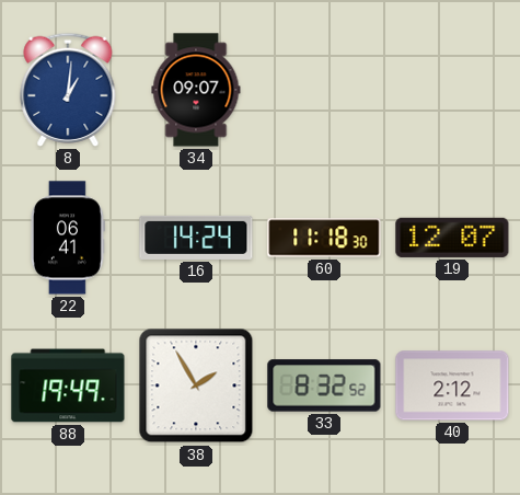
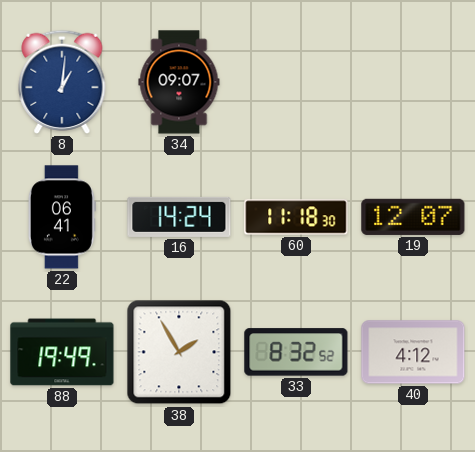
40: 2:12 -> 4:12
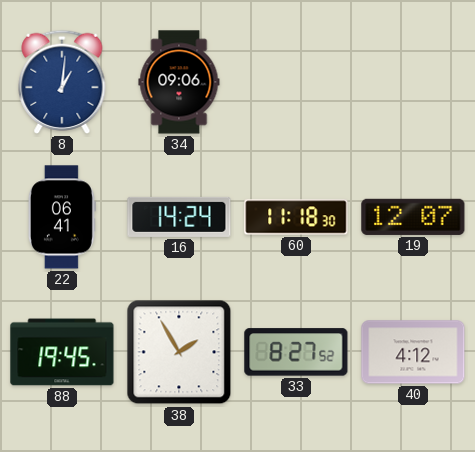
34: 09:07 -> 09:06
88: 19:49 -> 19:45
33: 8:32 -> 8:27
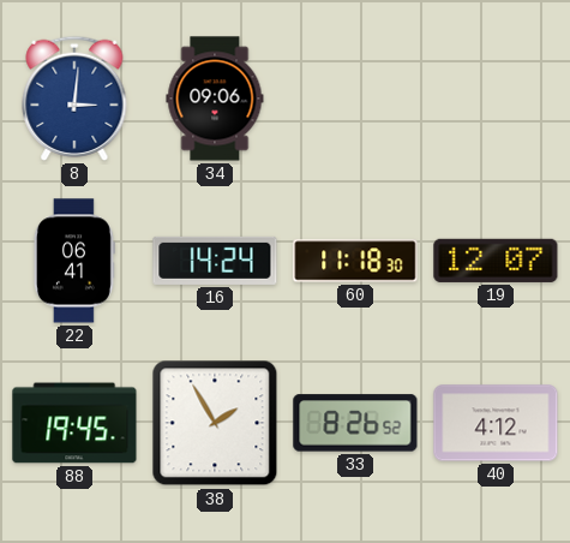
8: 1:01 -> 3:01
33: 8:27 -> 8:26
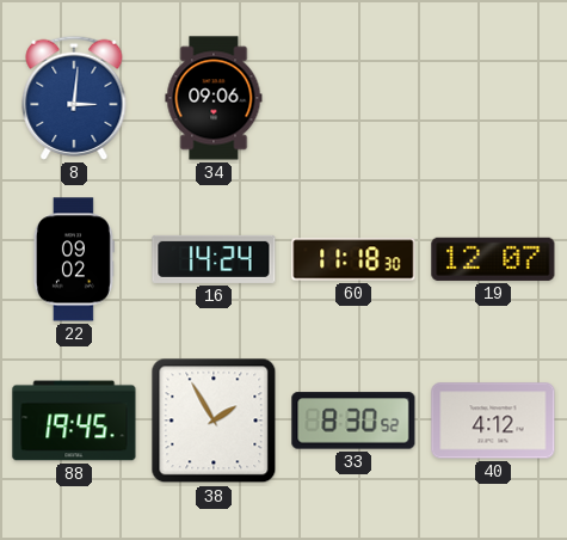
22: 06:41 -> 09:02
33: 8:26 -> 8:30
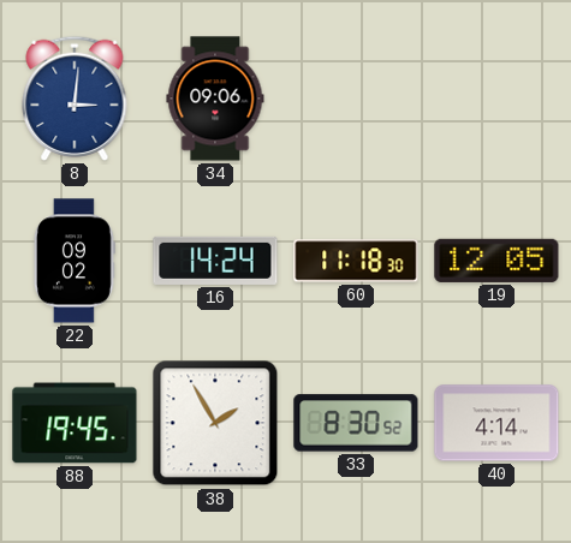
19: 12:07 -> 12:05
40: 4:12 -> 4:14
